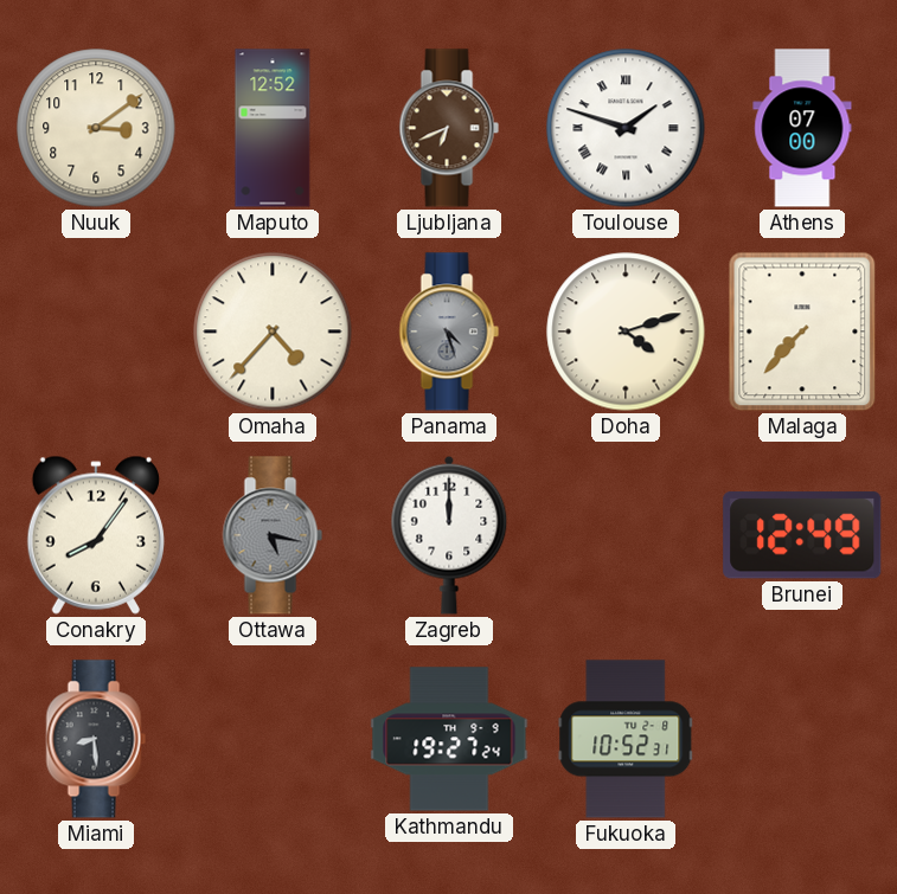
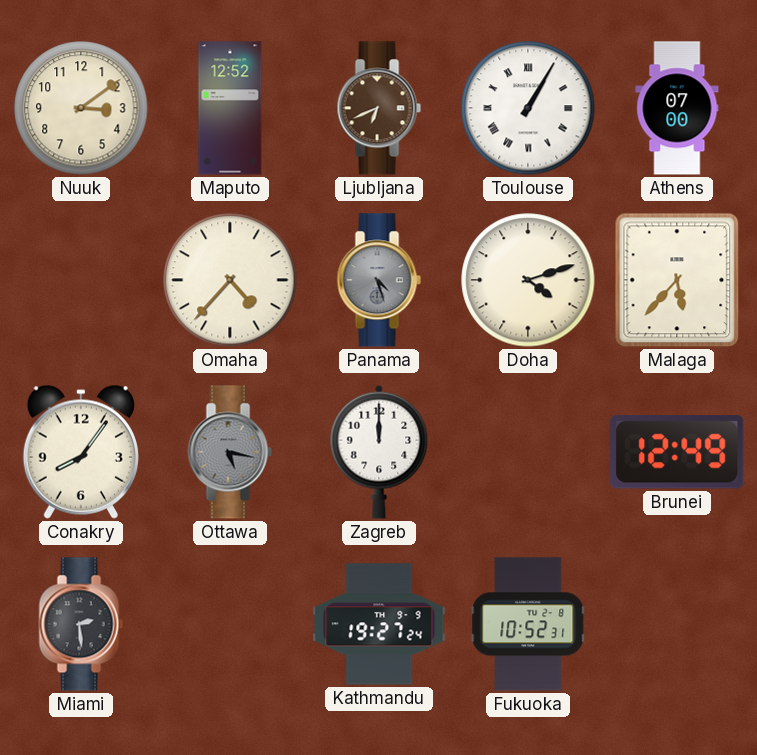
Toulouse: 1:48 -> 1:05
Malaga: 7:37 -> 5:37
Miami: 8:29 -> 2:29
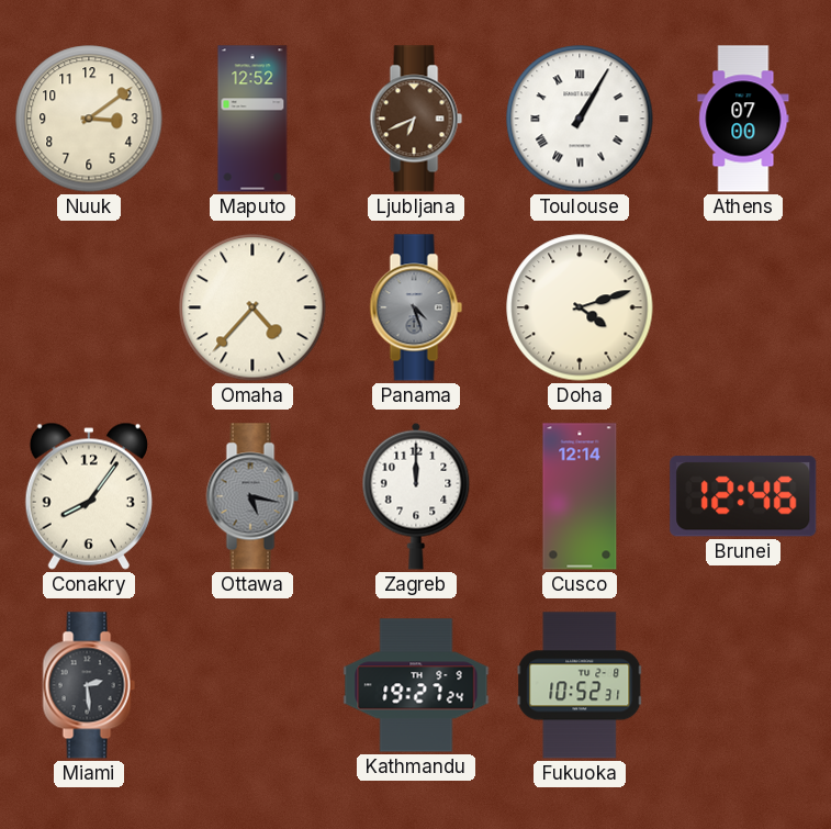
Malaga: 5:37 -> none
Cusco: none -> 12:14
Brunei: 12:49 -> 12:46
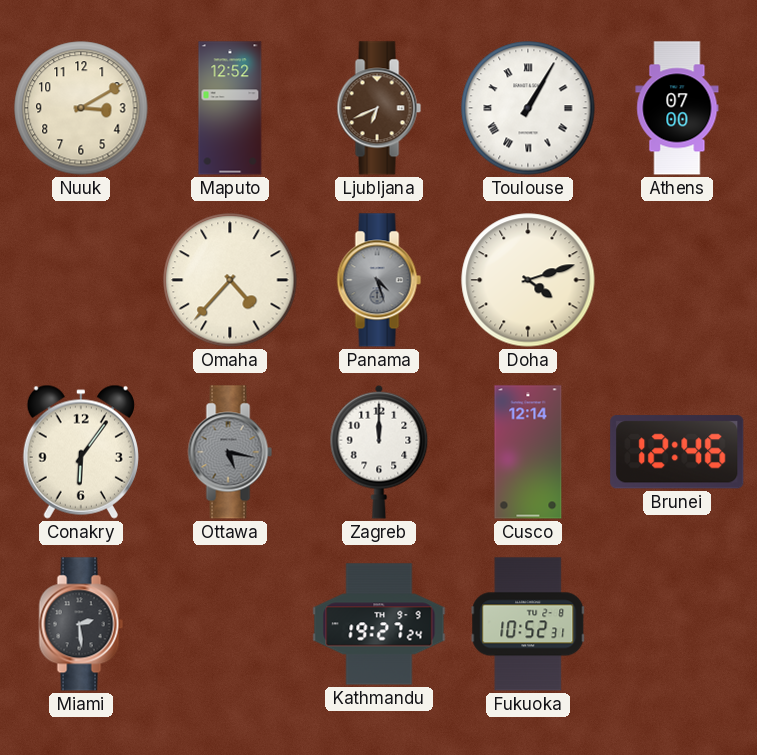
Nuuk: 3:09 -> 3:10
Conakry: 8:06 -> 6:06
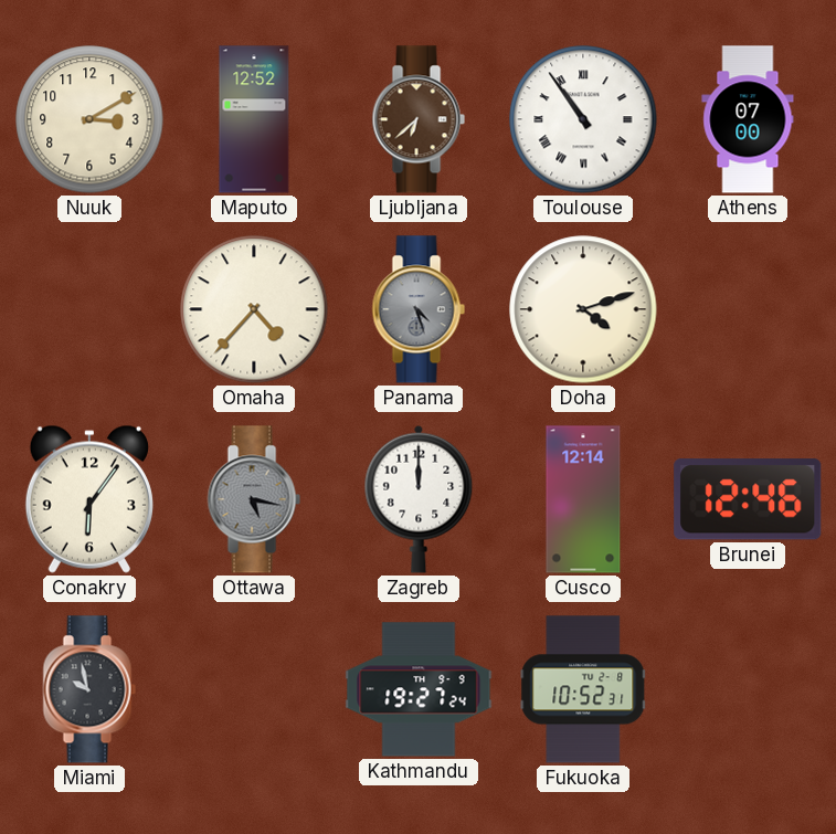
Ljubljana: 6:41 -> 6:38
Toulouse: 1:05 -> 10:54
Miami: 2:29 -> 9:58
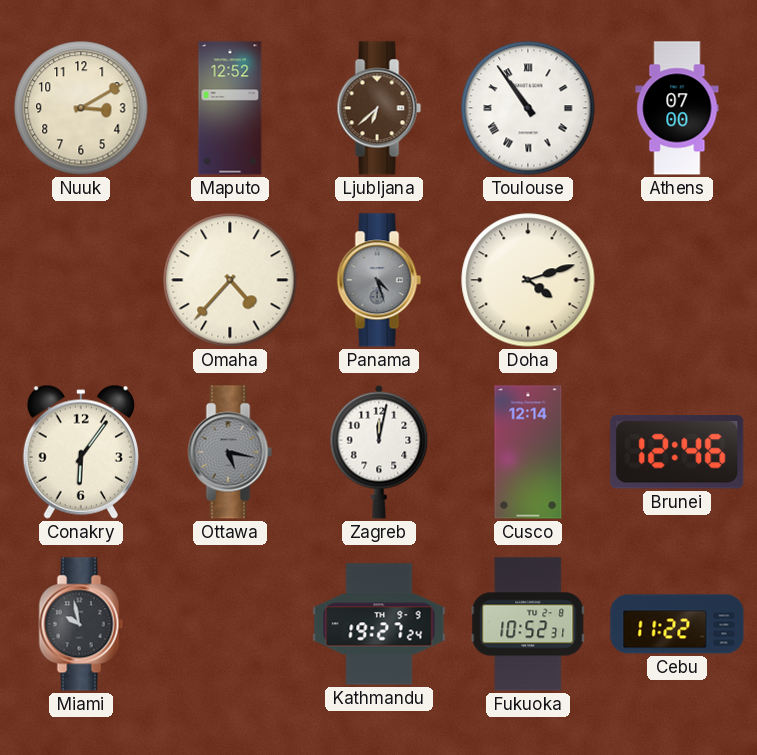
Zagreb: 12:00 -> 12:02
Cebu: none -> 11:22
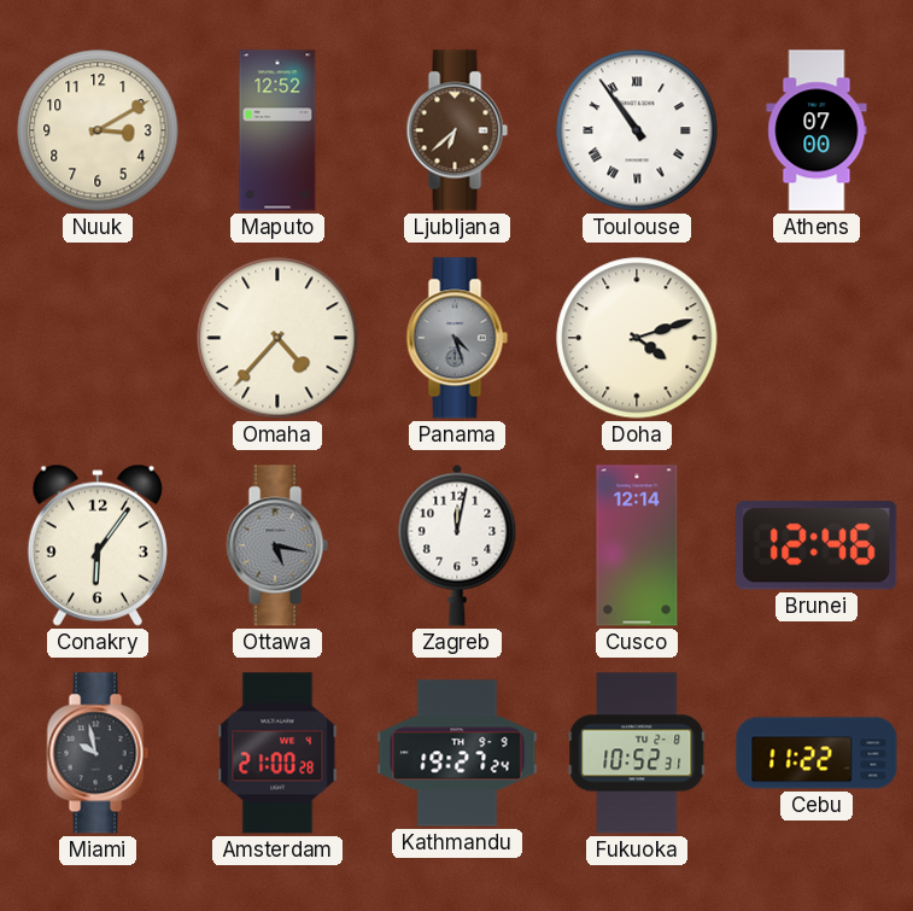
Amsterdam: none -> 21:00
